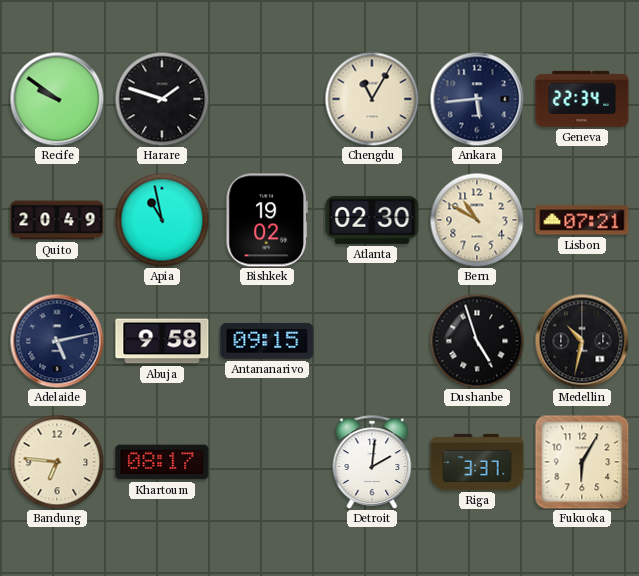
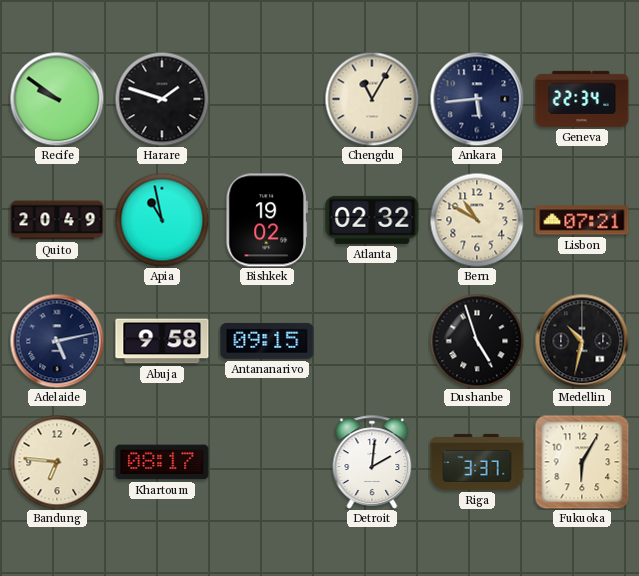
Atlanta: 02:30 -> 02:32
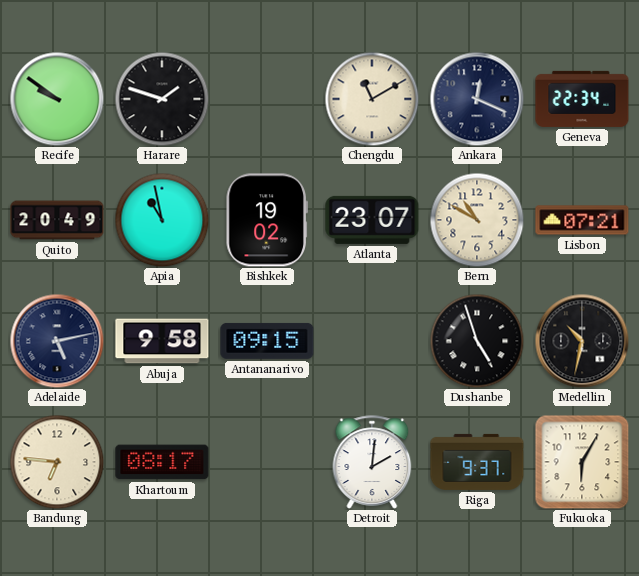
Chengdu: 11:05 -> 11:10
Ankara: 5:44 -> 12:19
Atlanta: 02:32 -> 23:07
Riga: 3:37 -> 9:37
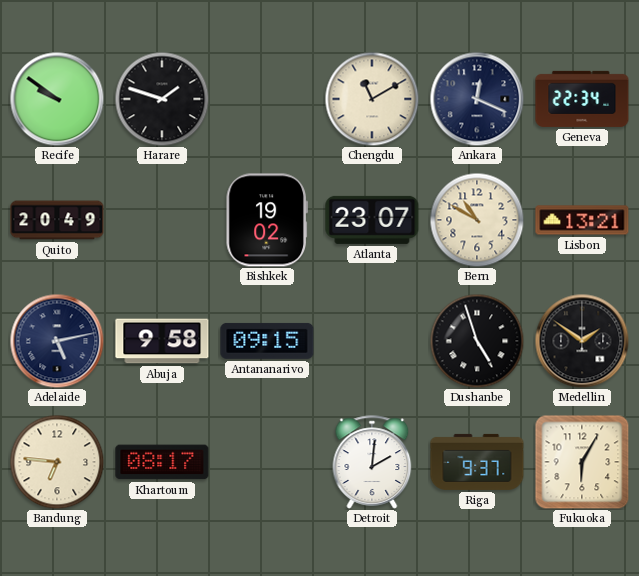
Apia: 10:58 -> none
Lisbon: 07:21 -> 13:21
Medellin: 10:32 -> 1:51
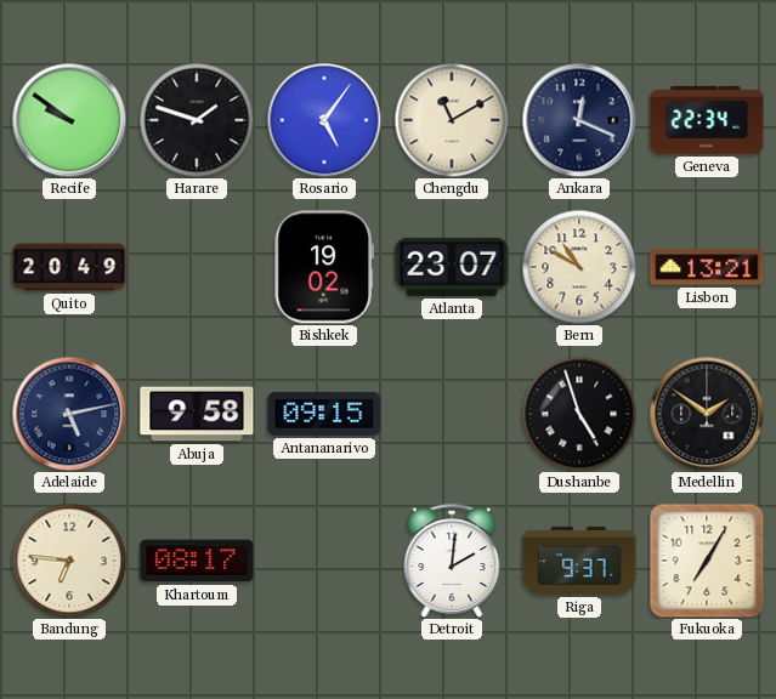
Rosario: none -> 5:06
Fukuoka: 6:05 -> 7:05
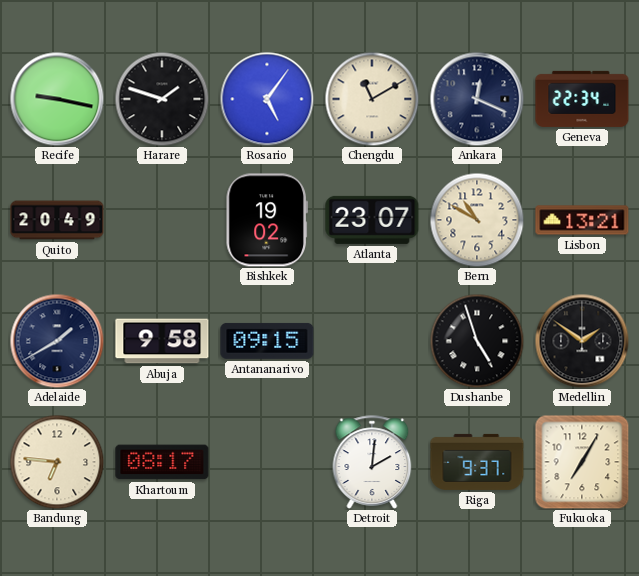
Recife: 9:51 -> 9:17
Adelaide: 5:13 -> 1:40
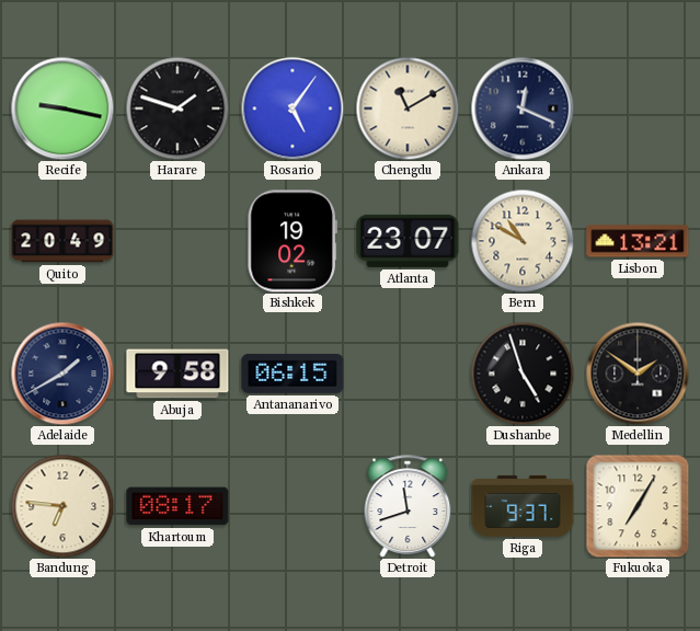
Geneva: 22:34 -> none
Antananarivo: 09:15 -> 06:15
Detroit: 2:01 -> 11:42
